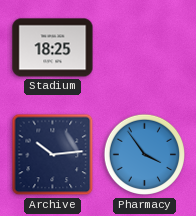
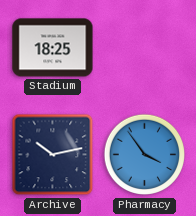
Archive: 10:14 -> 10:13
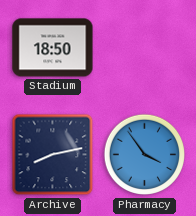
Stadium: 18:25 -> 18:50
Archive: 10:13 -> 8:13
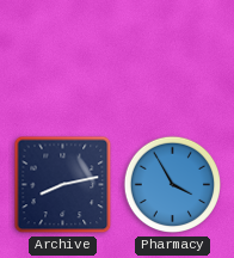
Stadium: 18:50 -> none
Pharmacy: 3:54 -> 3:55
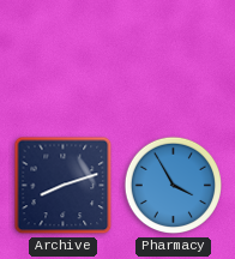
Archive: 8:13 -> 8:12
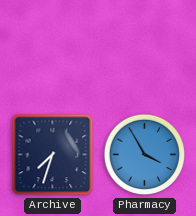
Archive: 8:12 -> 7:33
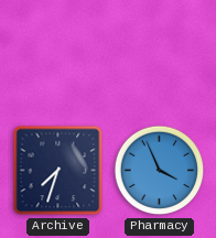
Pharmacy: 3:55 -> 3:56
